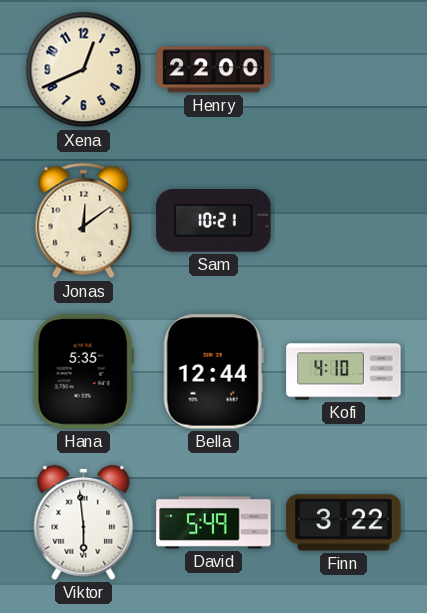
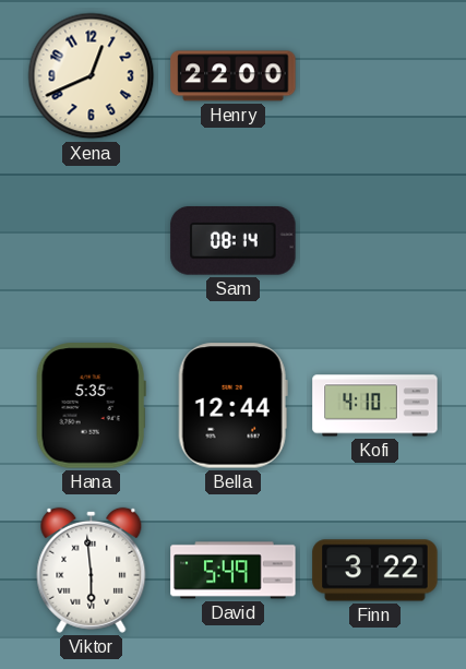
Jonas: 12:09 -> none
Sam: 10:21 -> 08:14
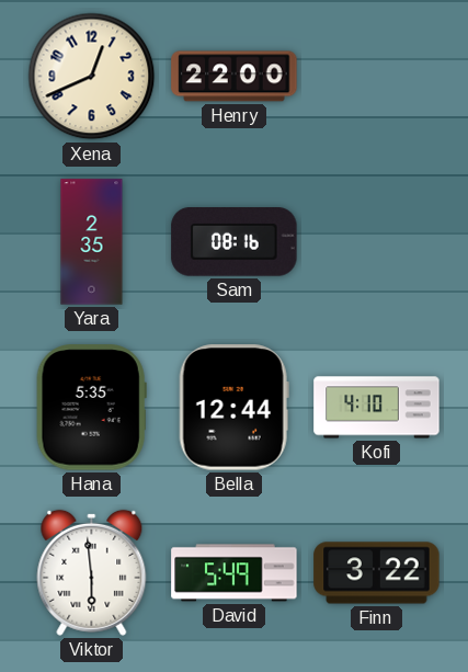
Yara: none -> 2:35
Sam: 08:14 -> 08:16
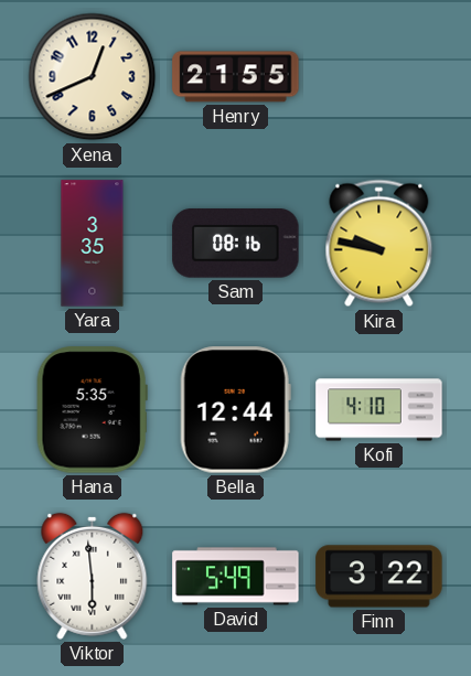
Henry: 22:00 -> 21:55
Yara: 2:35 -> 3:35
Kira: none -> 9:47
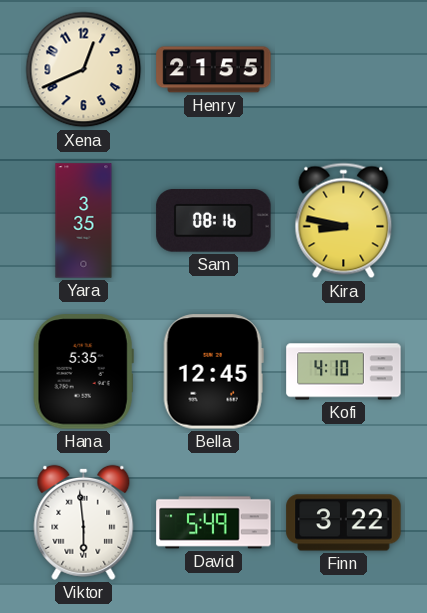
Kira: 9:47 -> 8:47
Bella: 12:44 -> 12:45
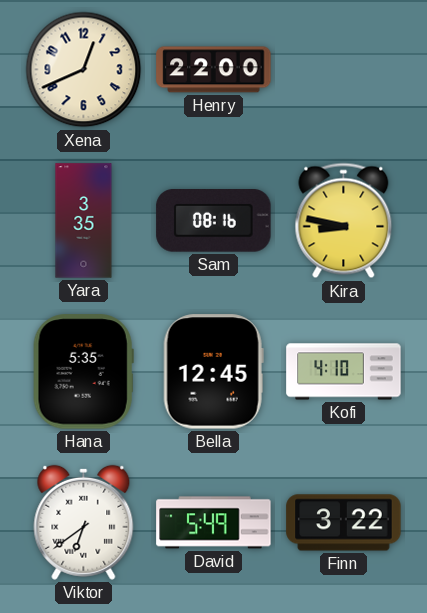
Henry: 21:55 -> 22:00
Viktor: 5:59 -> 6:39
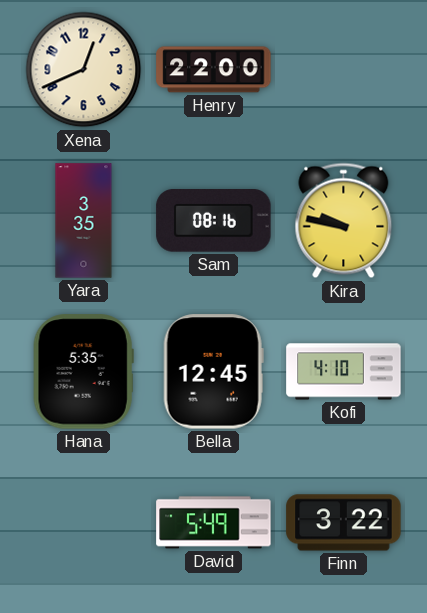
Kira: 8:47 -> 9:47
Viktor: 6:39 -> none
